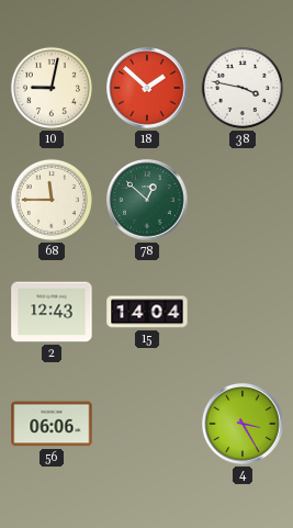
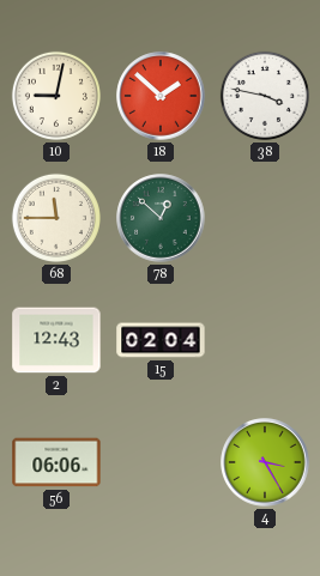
15: 14:04 -> 02:04
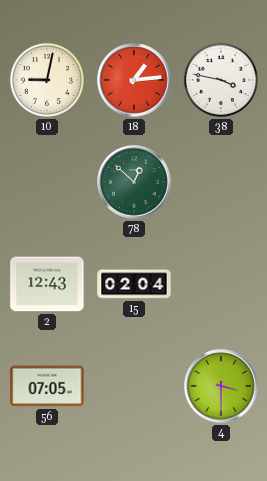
18: 1:52 -> 1:14
68: 11:45 -> none
56: 06:06 -> 07:05
4: 3:25 -> 3:30
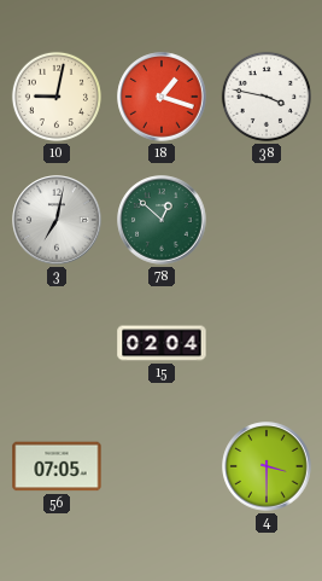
18: 1:14 -> 1:18
3: none -> 7:02
2: 12:43 -> none
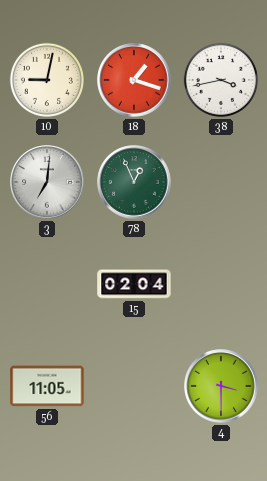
38: 3:47 -> 3:43
3: 7:02 -> 7:01
78: 12:52 -> 12:56
56: 07:05 -> 11:05
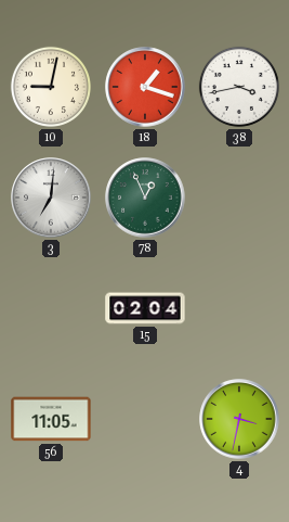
4: 3:30 -> 3:32
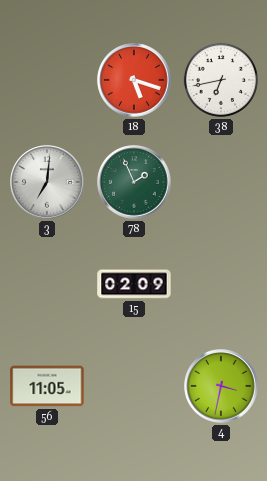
10: 9:02 -> none
18: 1:18 -> 5:18
38: 3:43 -> 6:43
78: 12:56 -> 1:56
15: 02:04 -> 02:09
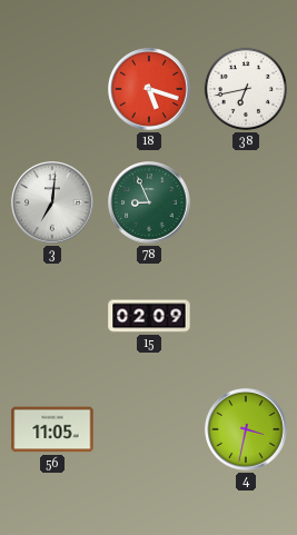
78: 1:56 -> 8:56
